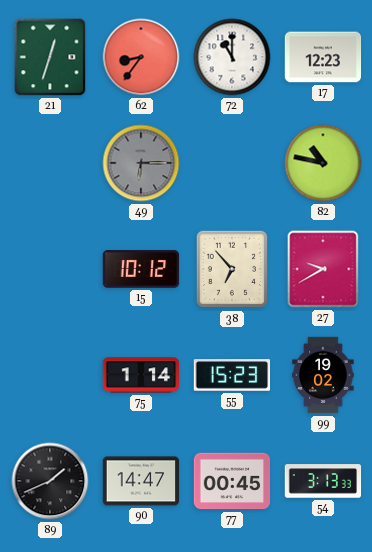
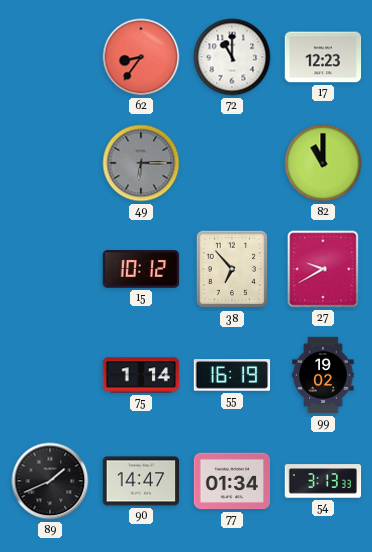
21: 12:33 -> none
82: 10:47 -> 11:00
55: 15:23 -> 16:19
77: 00:45 -> 01:34
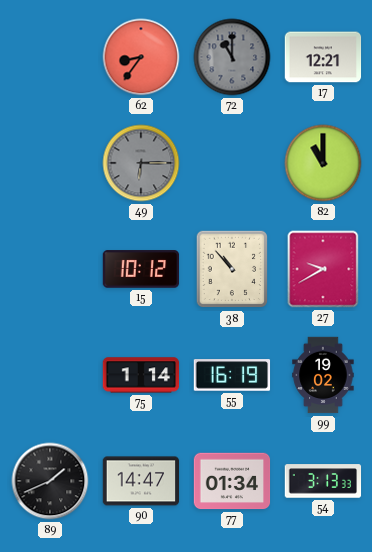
72 dial: white -> grey
17: 12:23 -> 12:21
38: 6:53 -> 10:53
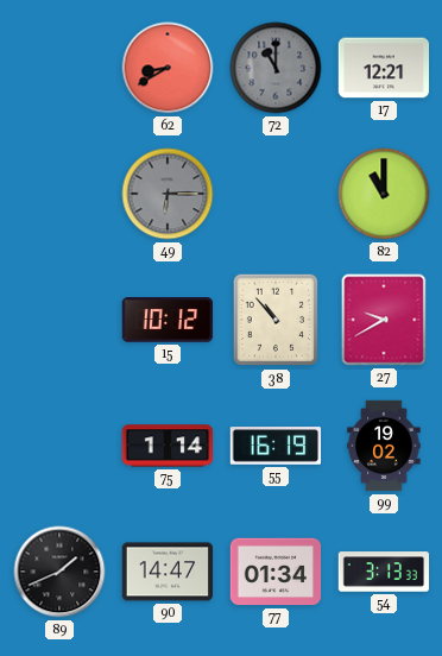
62: 8:36 -> 8:40
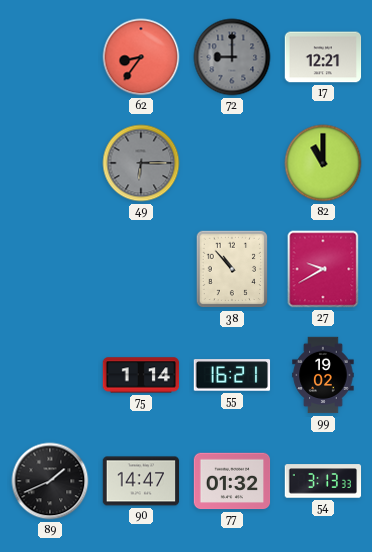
62: 8:40 -> 8:36
72: 11:00 -> 9:00
15: 10:12 -> none
55: 16:19 -> 16:21
77: 01:34 -> 01:32
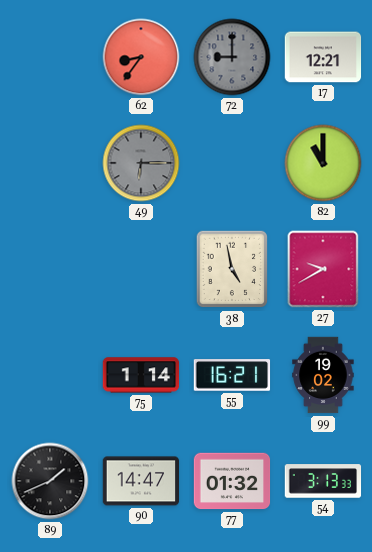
38: 10:53 -> 4:58
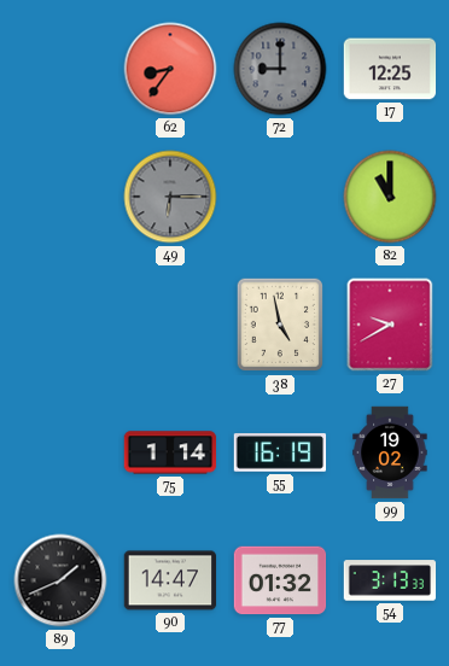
17: 12:21 -> 12:25
55: 16:21 -> 16:19
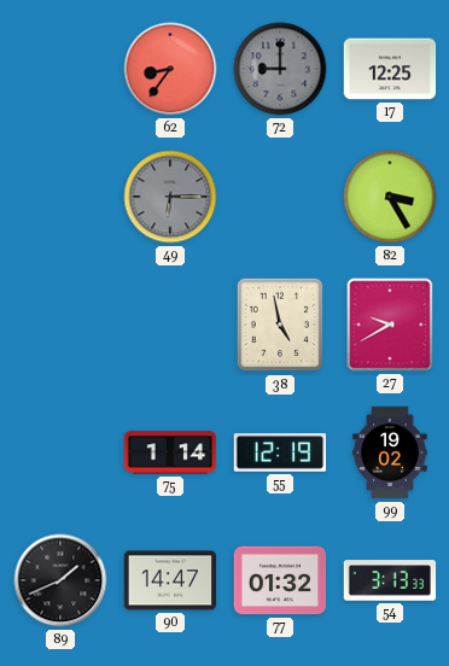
82: 11:00 -> 3:25
55: 16:19 -> 12:19
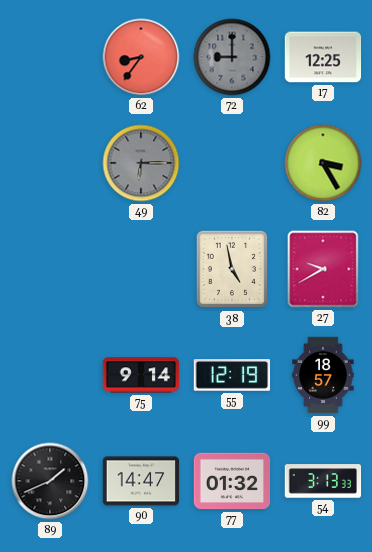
75: 1:14 -> 9:14
99: 19:02 -> 18:57
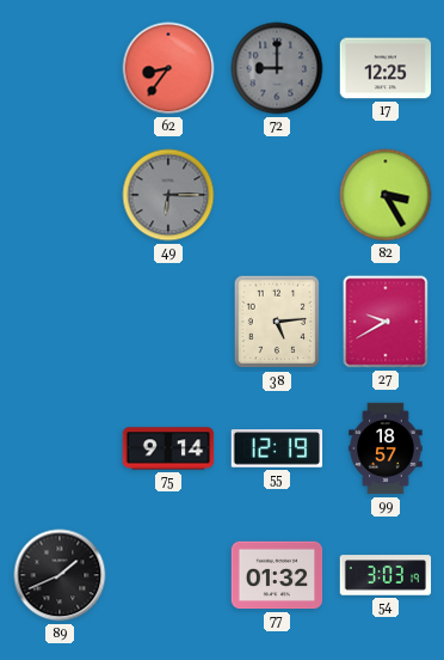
38: 4:58 -> 5:14
90: 14:47 -> none
54: 3:13 -> 3:03
